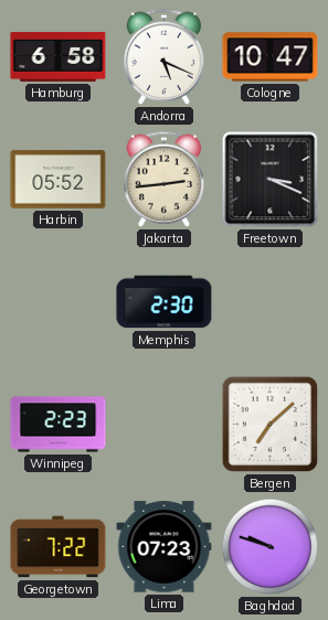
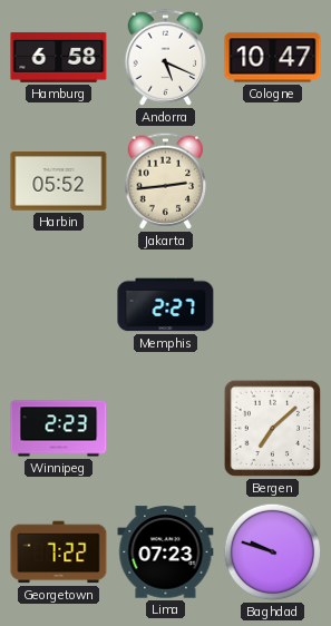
Freetown: 3:19 -> none
Memphis: 2:30 -> 2:27
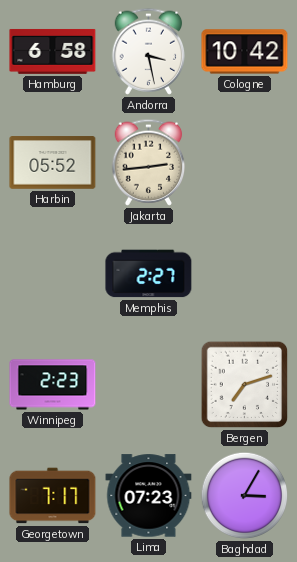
Andorra: 5:19 -> 3:28
Cologne: 10:47 -> 10:42
Bergen: 7:08 -> 7:12
Georgetown: 7:22 -> 7:17
Baghdad: 9:48 -> 3:05
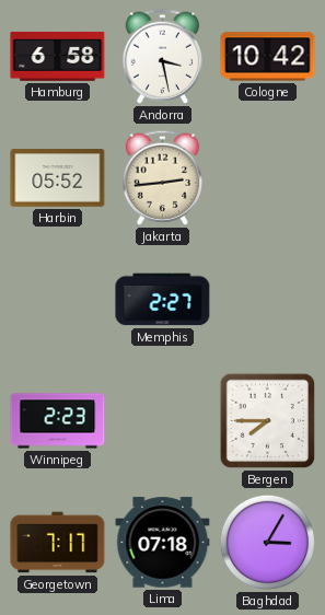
Bergen: 7:12 -> 7:45
Lima: 07:23 -> 07:18
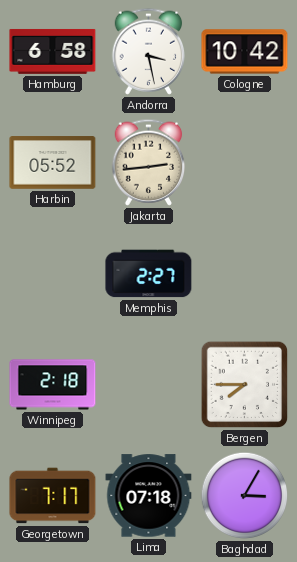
Winnipeg: 2:23 -> 2:18
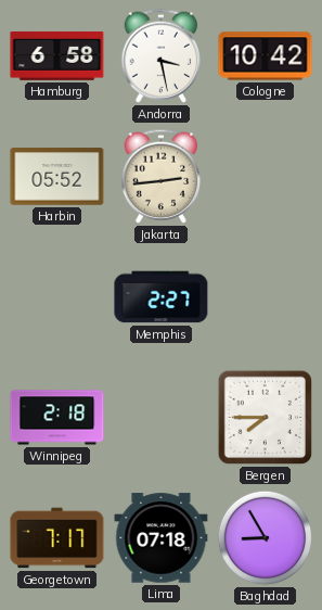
Baghdad: 3:05 -> 8:55
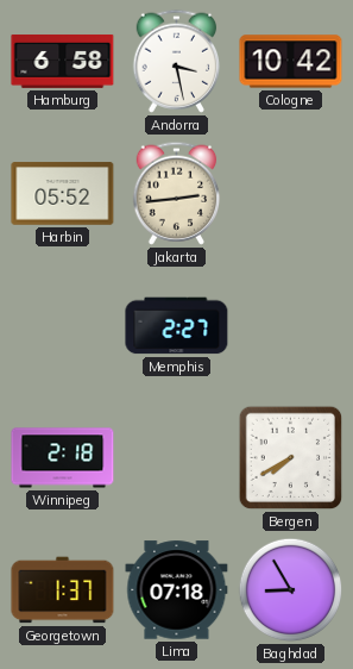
Bergen: 7:45 -> 7:40
Georgetown: 7:17 -> 1:37
